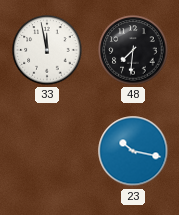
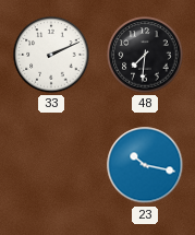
33: 11:58 -> 2:11
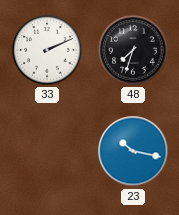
48: 7:31 -> 7:33
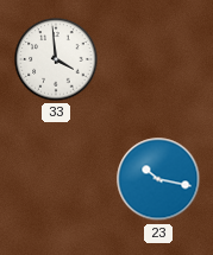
33: 2:11 -> 3:59
48: 7:33 -> none
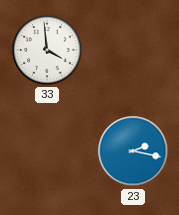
23: 10:17 -> 2:17
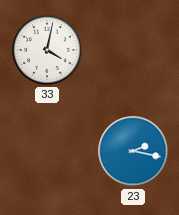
33: 3:59 -> 4:02
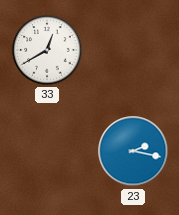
33: 4:02 -> 12:40
